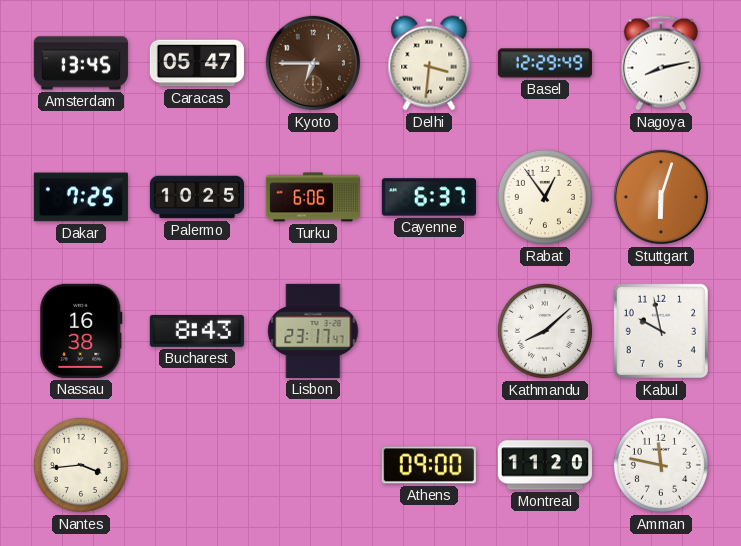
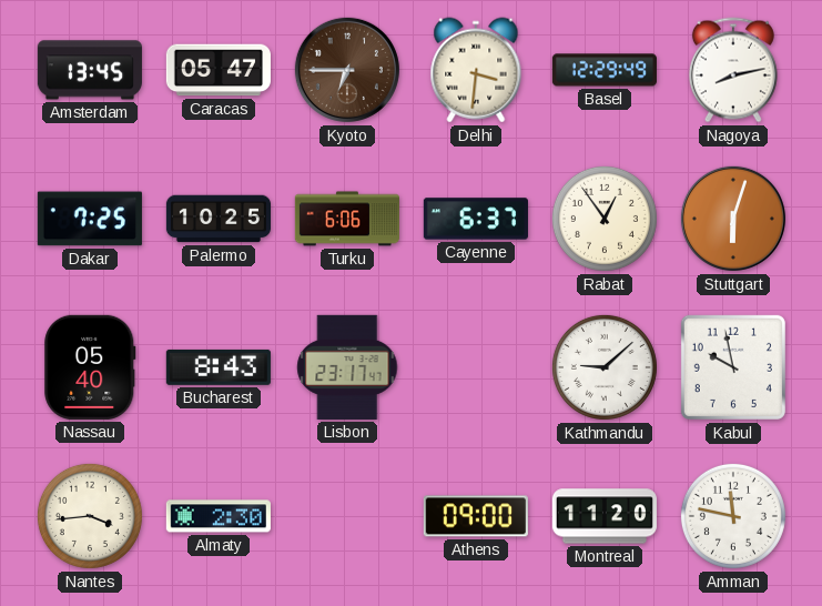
Nassau: 16:38 -> 05:40
Kathmandu: 8:08 -> 9:08
Almaty: none -> 2:30
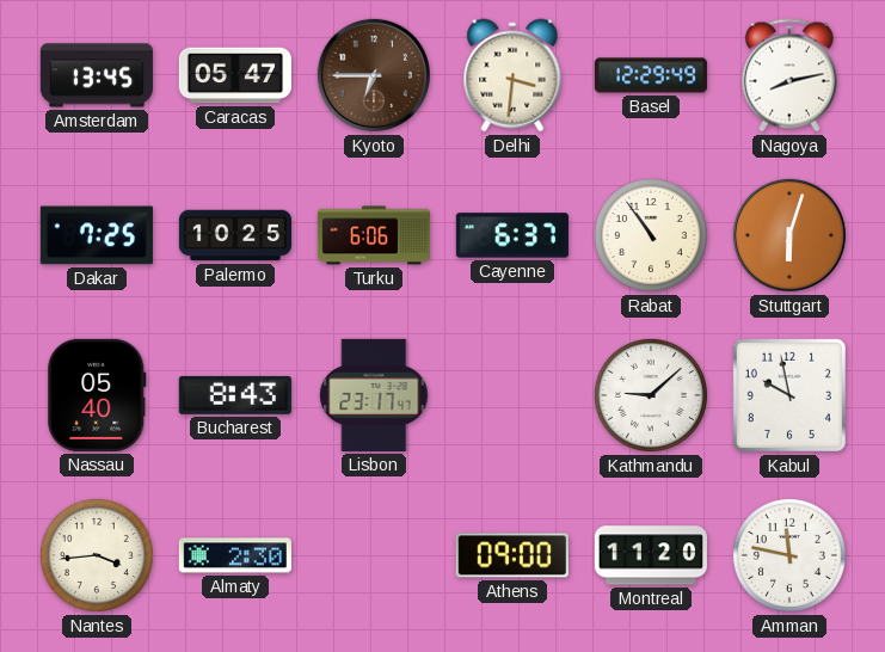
Rabat: 12:54 -> 10:54
